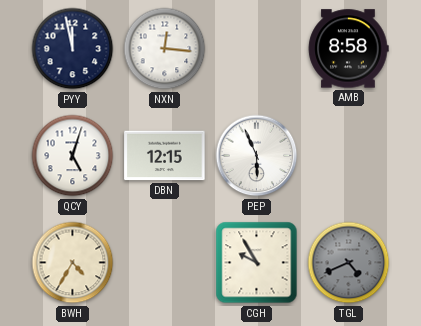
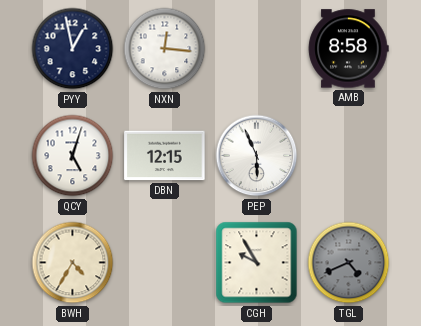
PYY: 11:58 -> 12:58
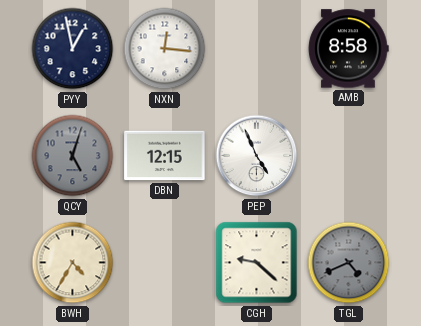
QCY dial: white -> grey
PEP: 5:56 -> 4:56
CGH: 9:55 -> 9:22
